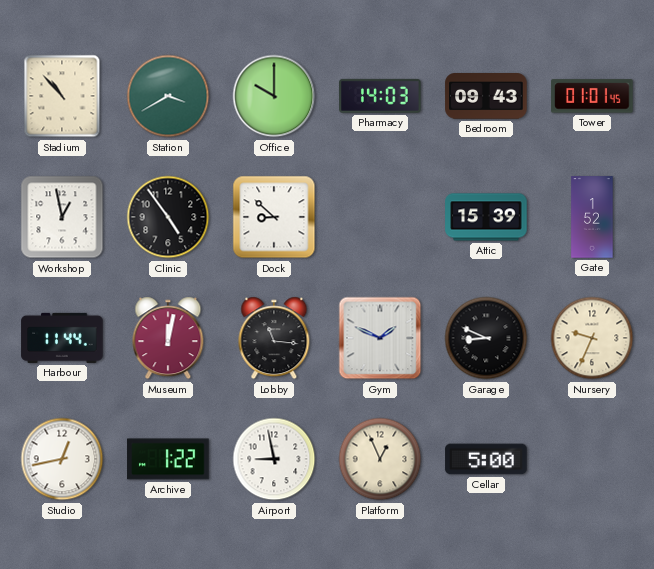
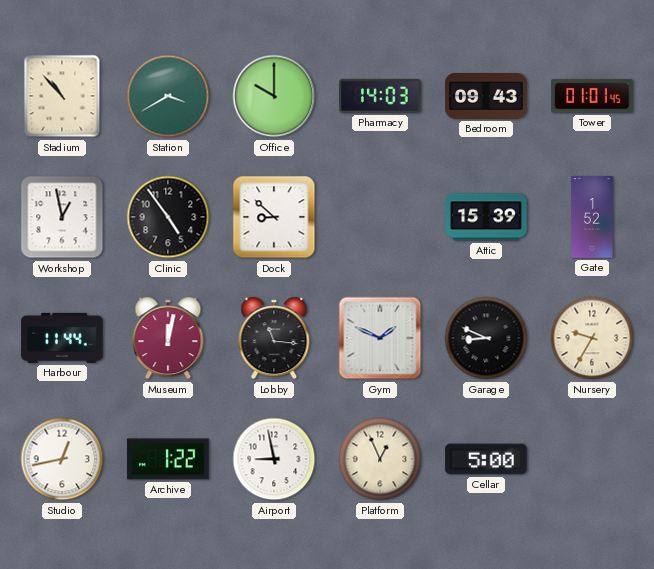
Nursery: 9:34 -> 9:35
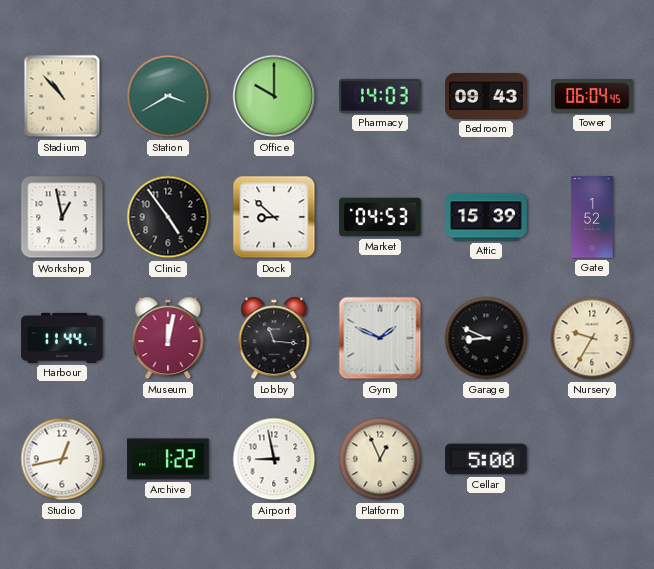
Tower: 01:01 -> 06:04
Market: none -> 04:53
